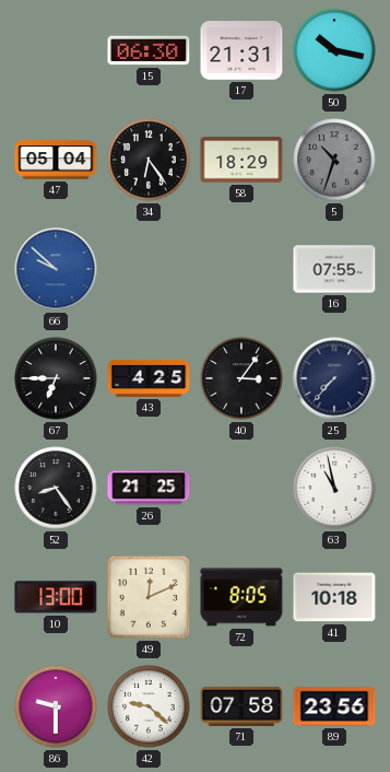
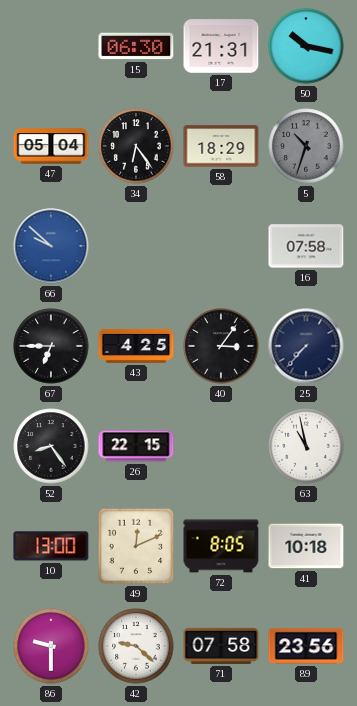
16: 07:55 -> 07:58
26: 21:25 -> 22:15
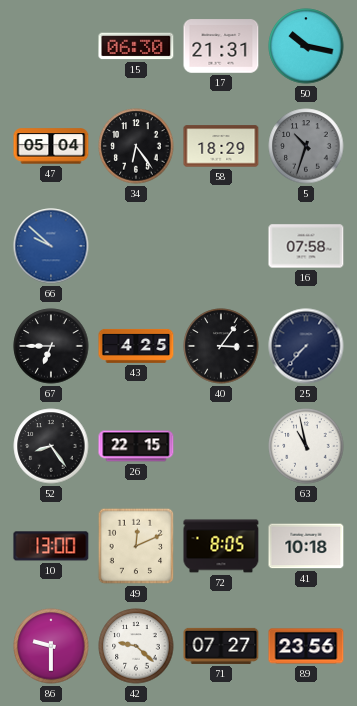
71: 07:58 -> 07:27
